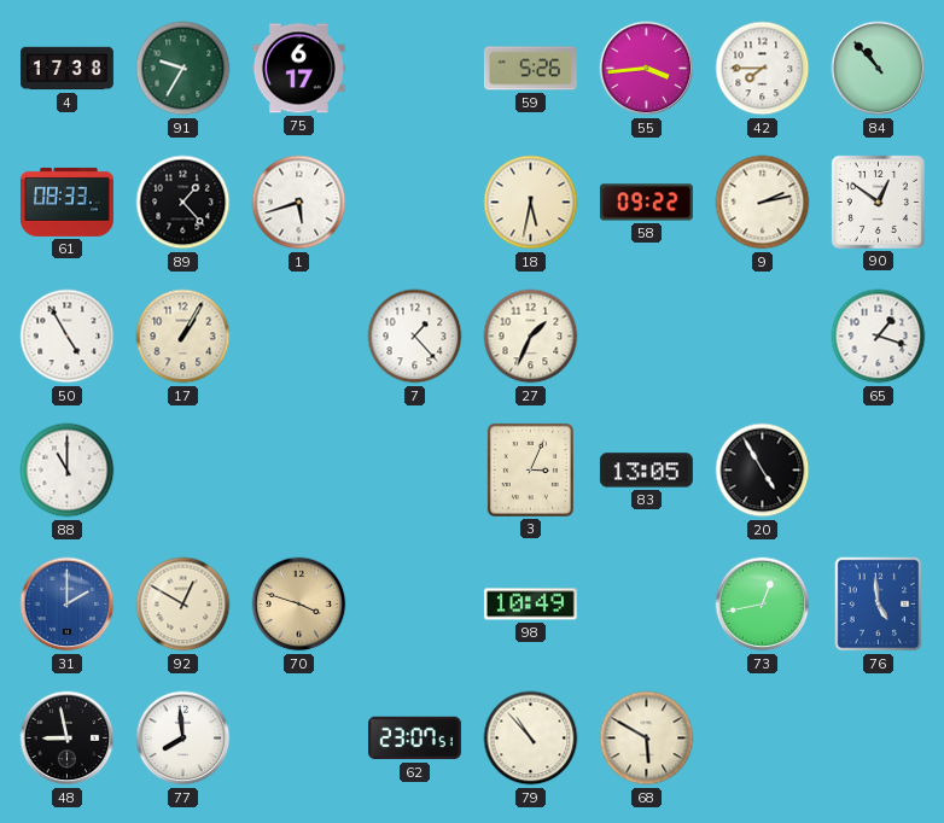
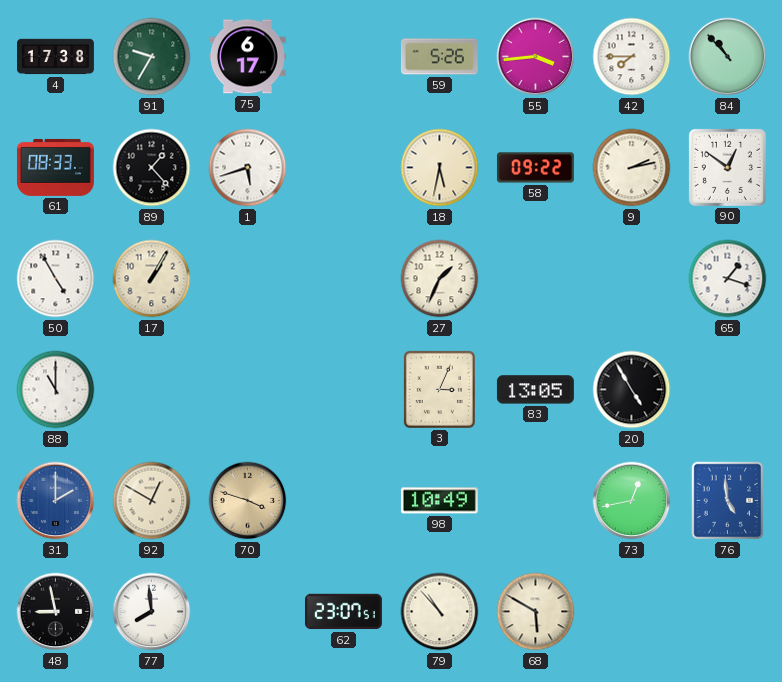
7: 1:23 -> none
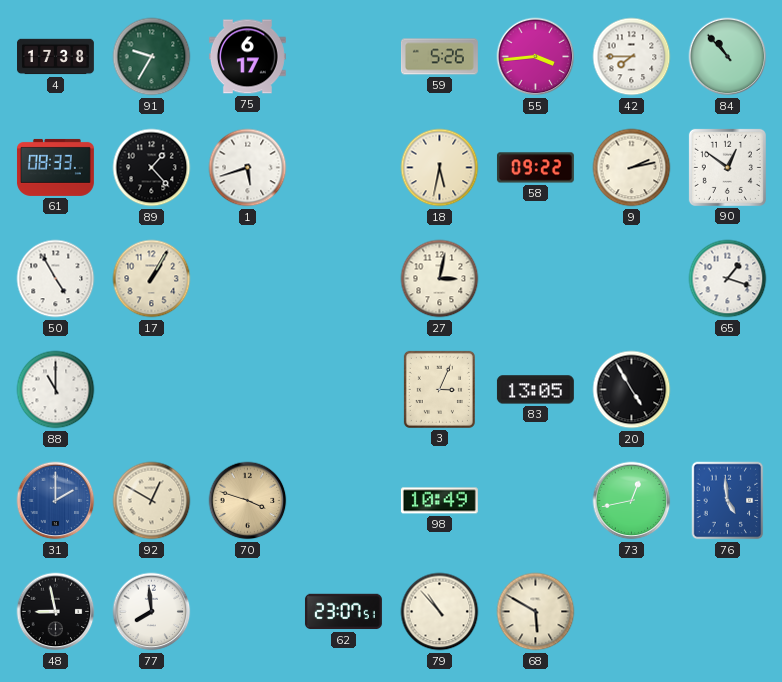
27: 1:34 -> 3:02
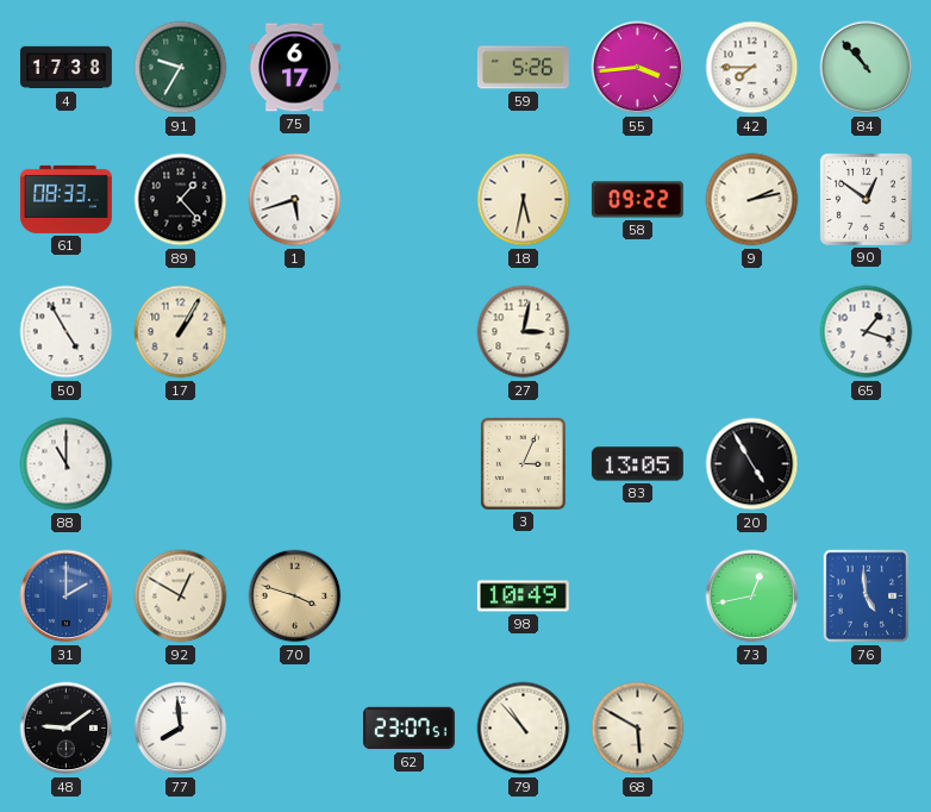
48: 8:58 -> 9:09
